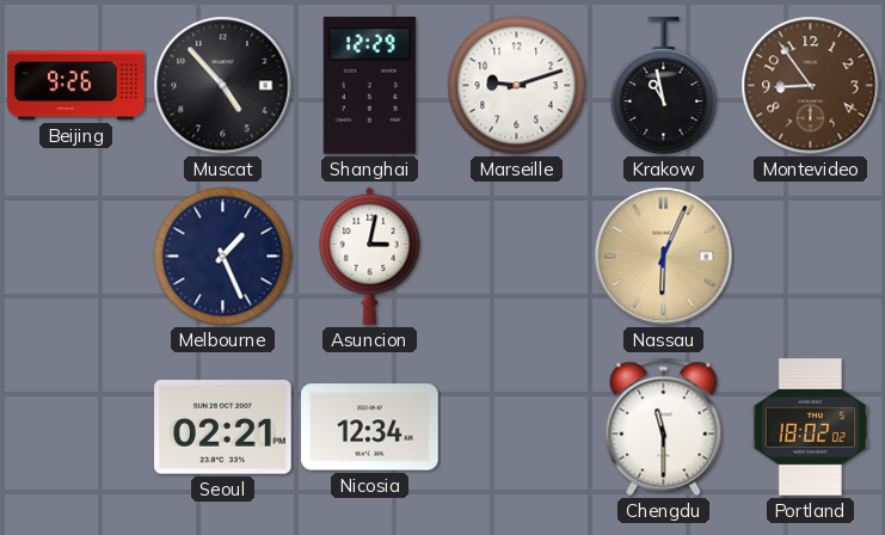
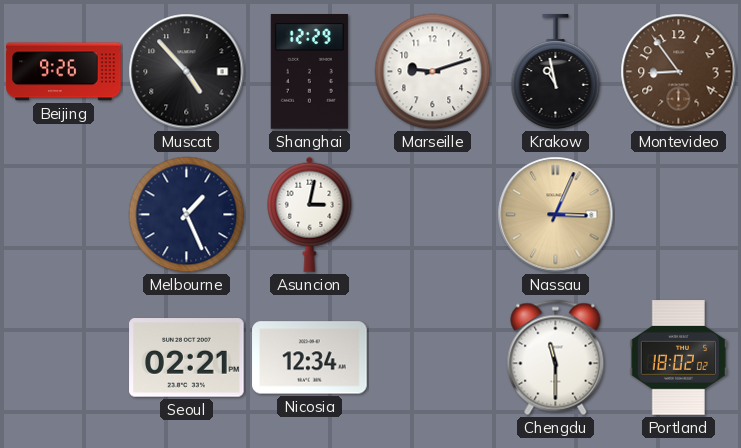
Nassau: 6:04 -> 3:04
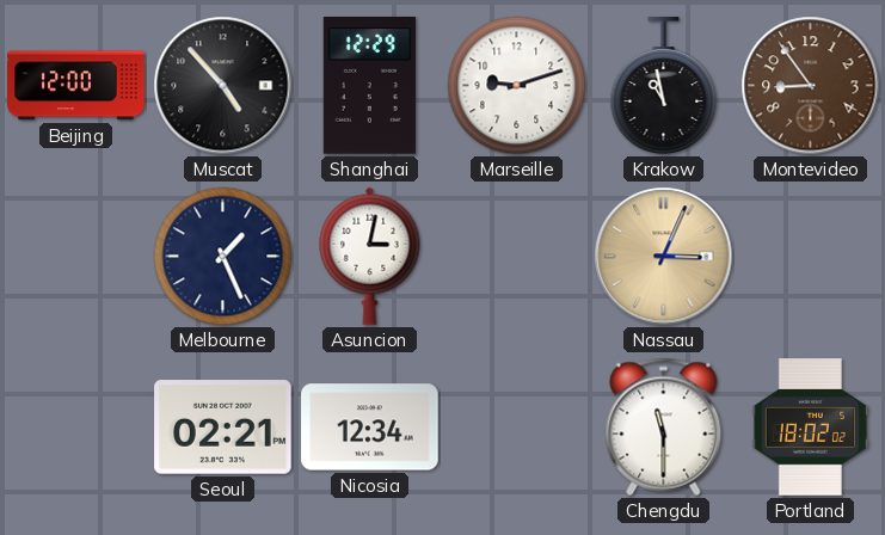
Beijing: 9:26 -> 12:00
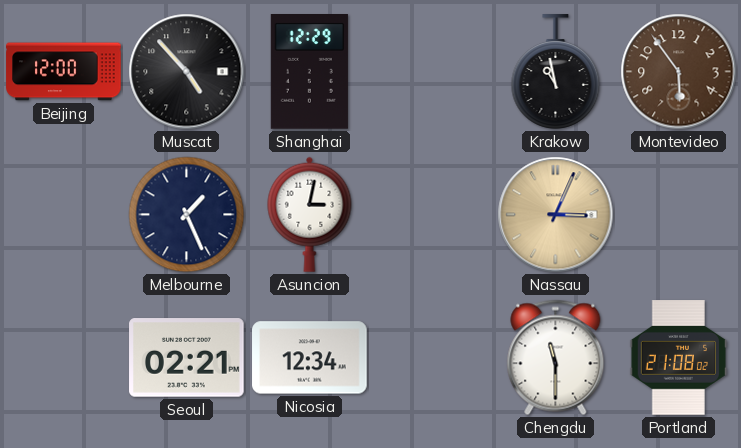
Marseille: 9:12 -> none
Montevideo: 8:54 -> 5:54
Portland: 18:02 -> 21:08
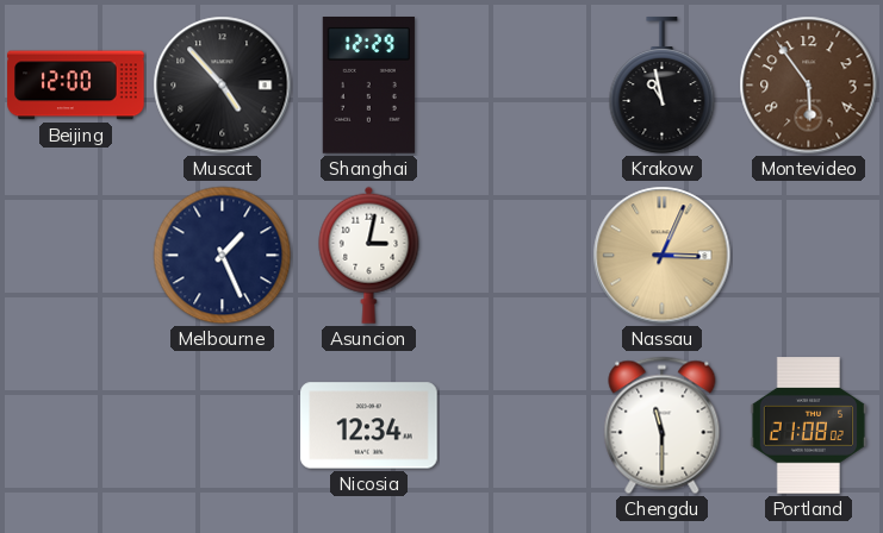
Seoul: 02:21 -> none
